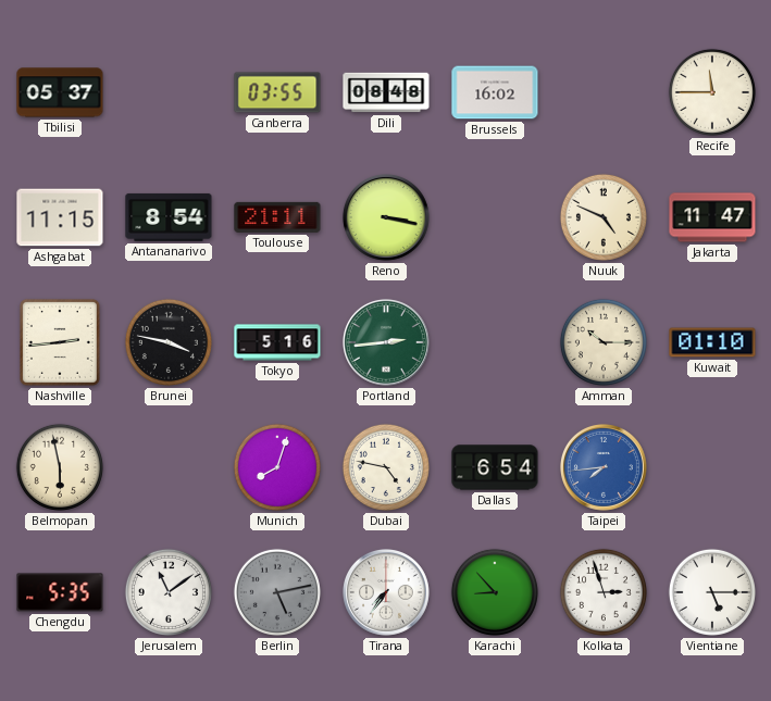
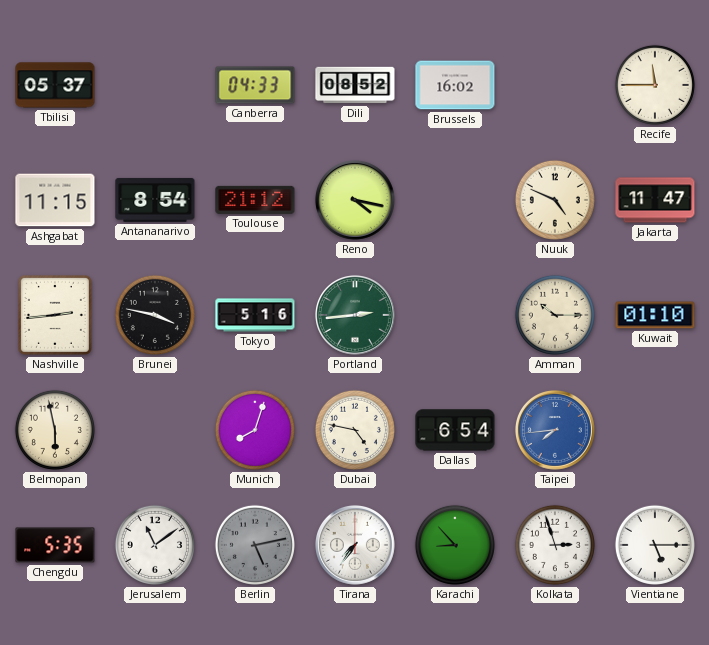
Canberra: 03:55 -> 04:33
Dili: 08:48 -> 08:52
Toulouse: 21:11 -> 21:12
Reno: 3:17 -> 4:17
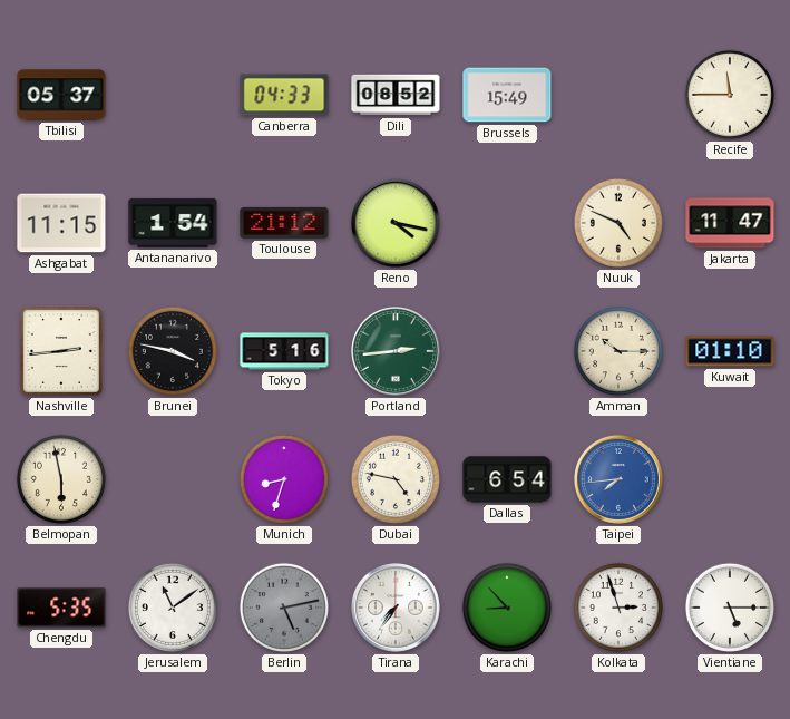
Brussels: 16:02 -> 15:49
Antananarivo: 8:54 -> 1:54
Munich: 8:03 -> 8:33
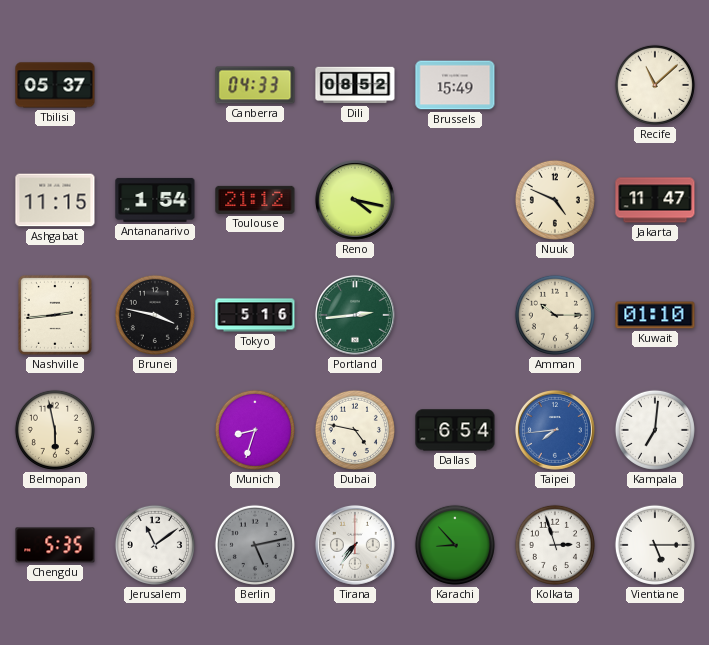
Recife: 11:45 -> 11:08
Kampala: none -> 7:01
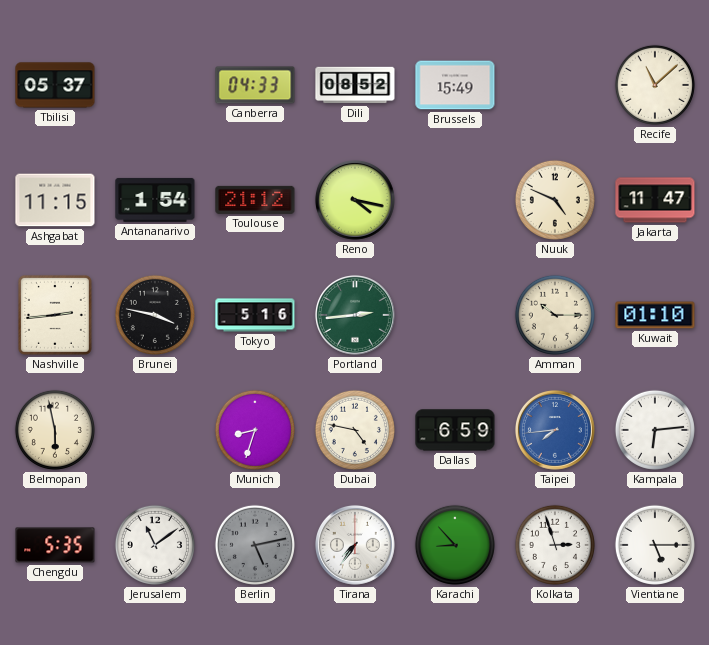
Dallas: 6:54 -> 6:59
Kampala: 7:01 -> 6:14
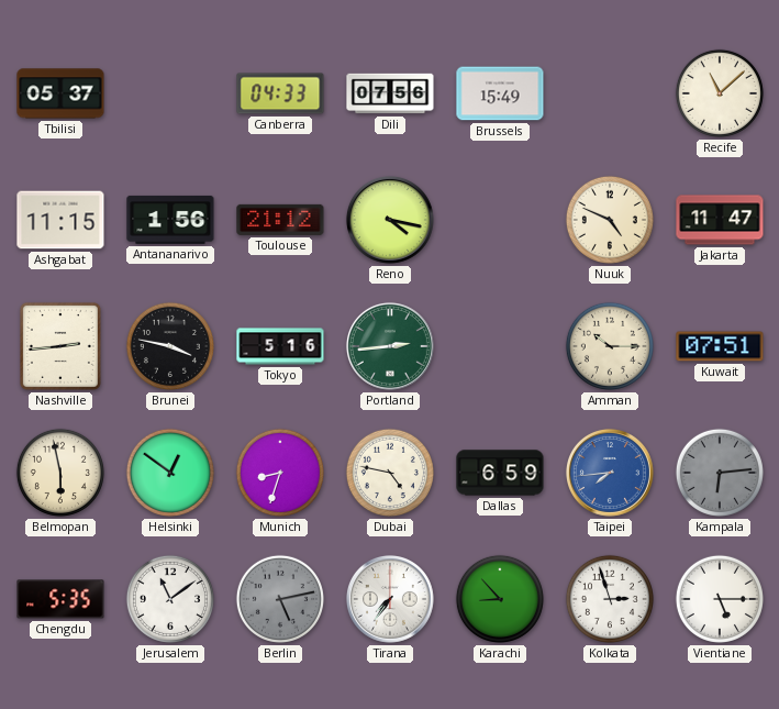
Dili: 08:52 -> 07:56
Antananarivo: 1:54 -> 1:56
Kuwait: 01:10 -> 07:51
Helsinki: none -> 12:51
Kampala dial: white -> grey
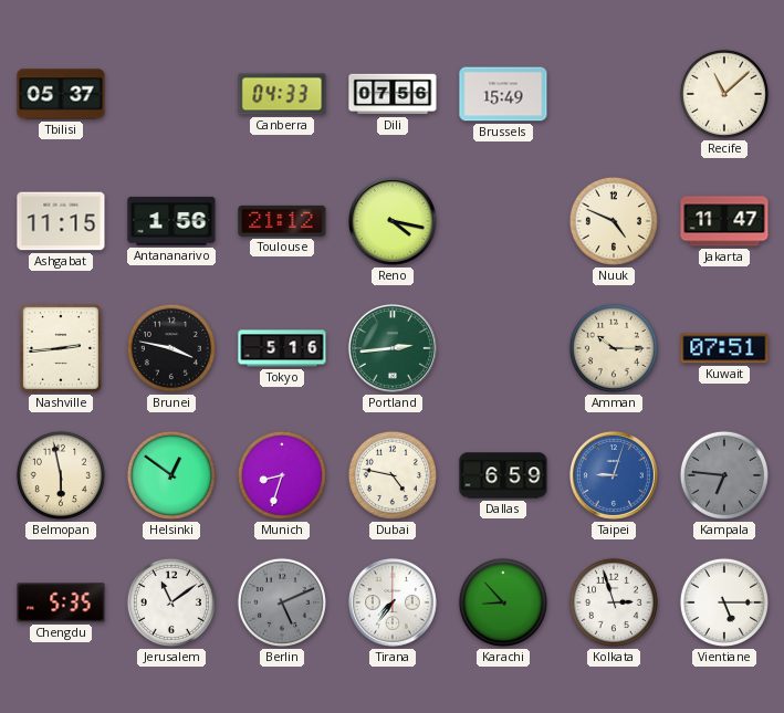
Taipei: 7:44 -> 9:03
Kampala: 6:14 -> 6:46
Berlin: 5:13 -> 5:11
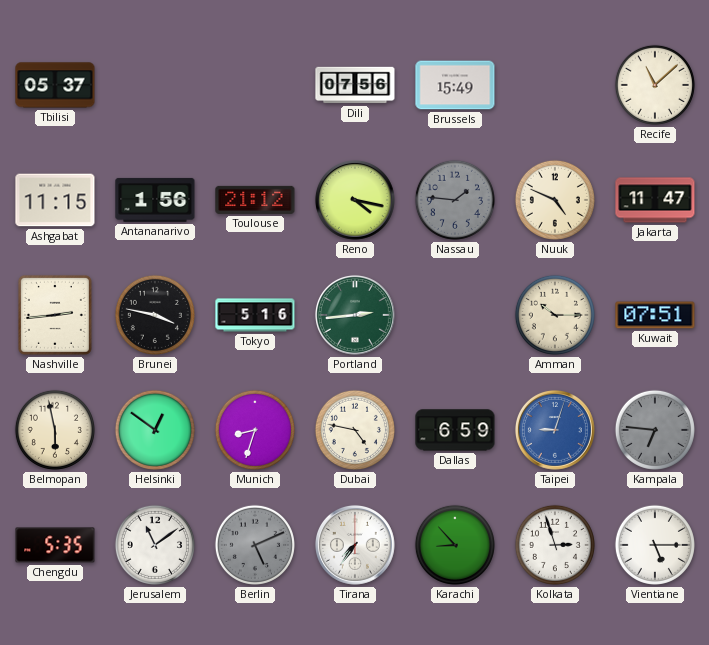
Canberra: 04:33 -> none
Nassau: none -> 1:46
